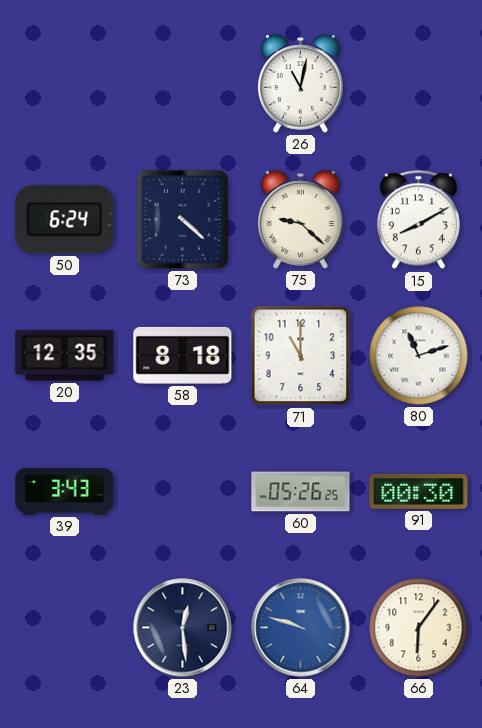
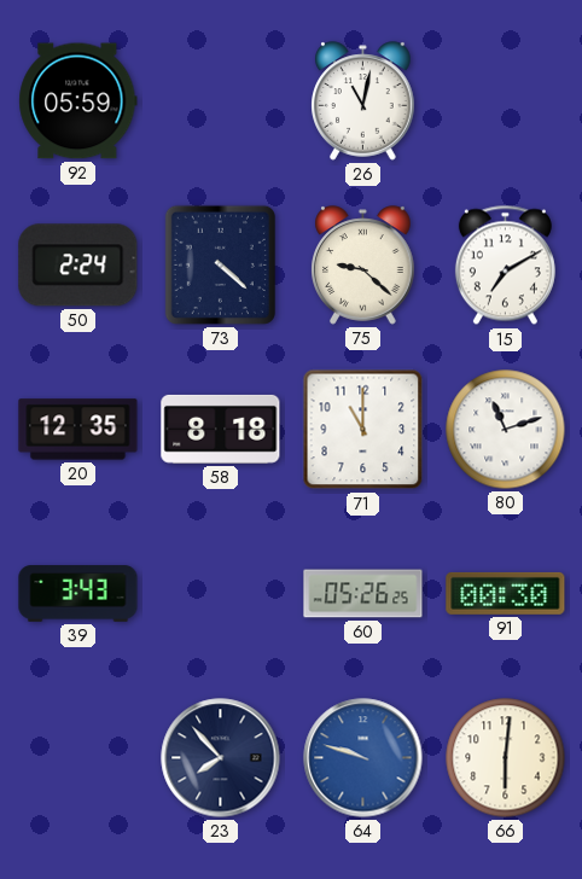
92: none -> 05:59
50: 6:24 -> 2:24
15: 8:10 -> 7:10
23: 12:29 -> 7:53
66: 6:06 -> 6:01
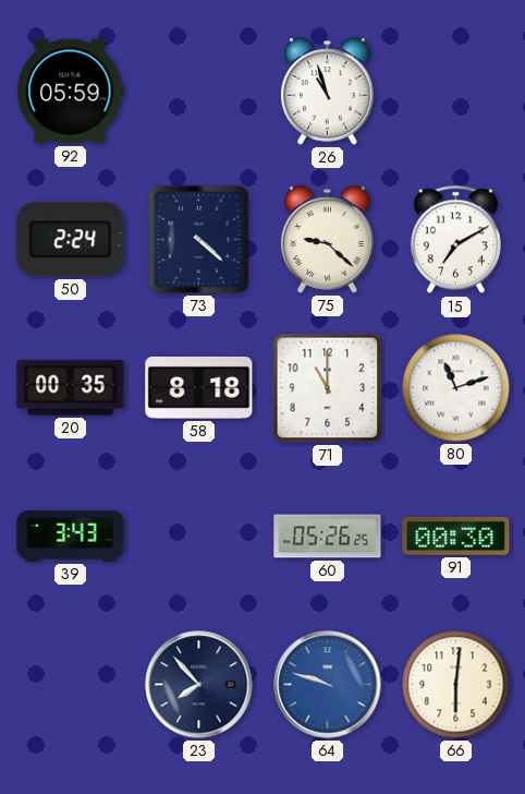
26: 11:02 -> 10:57
20: 12:35 -> 00:35
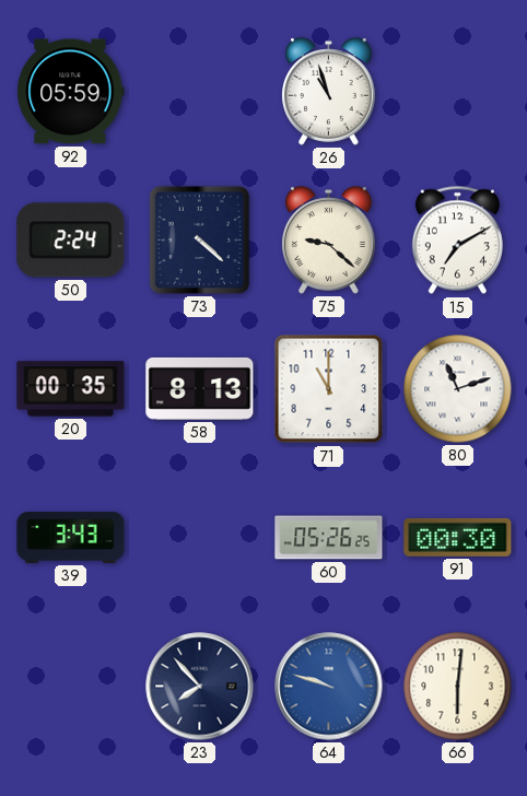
58: 8:18 -> 8:13
